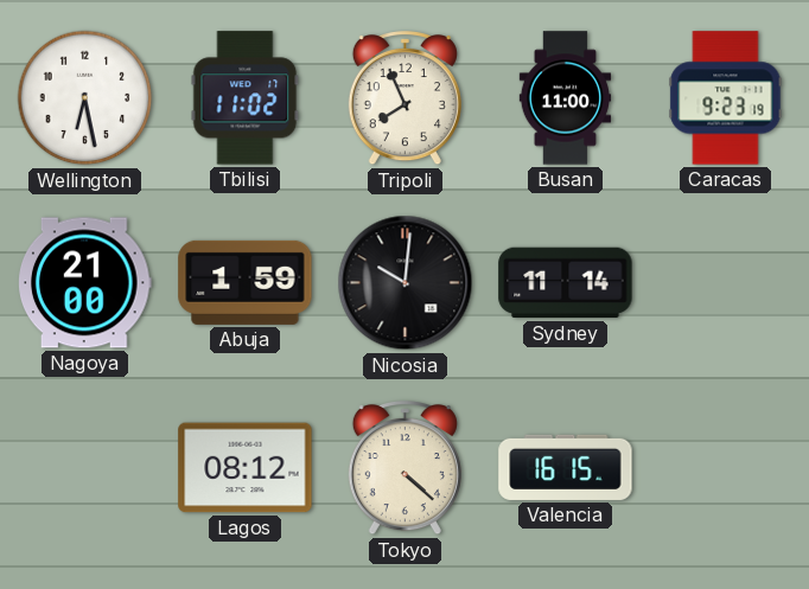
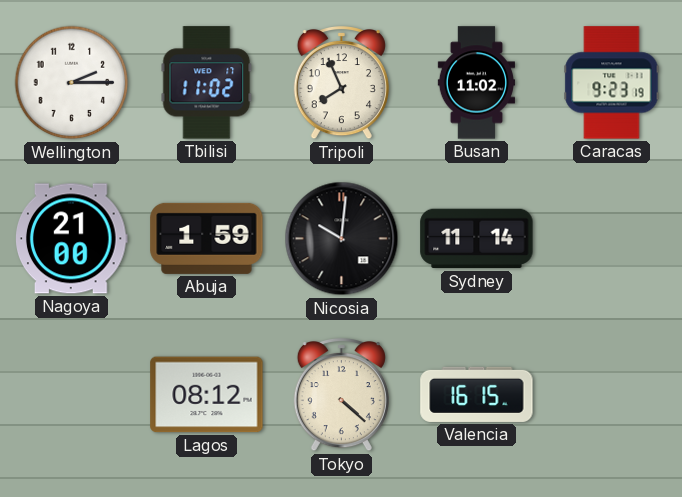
Wellington: 6:28 -> 2:15
Busan: 11:00 -> 11:02
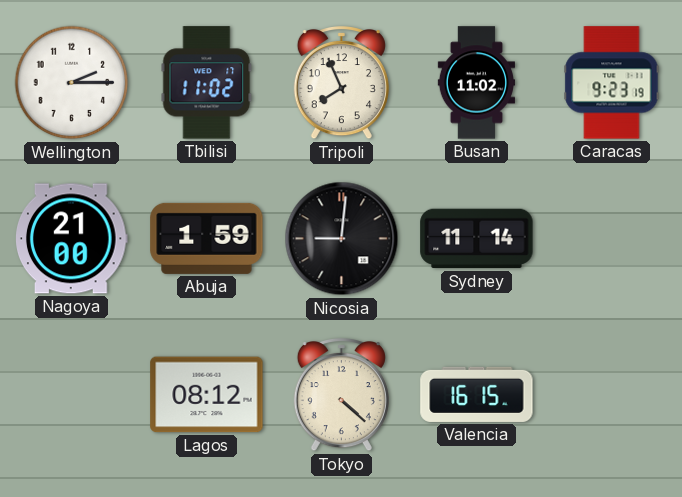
Nicosia: 10:01 -> 9:01
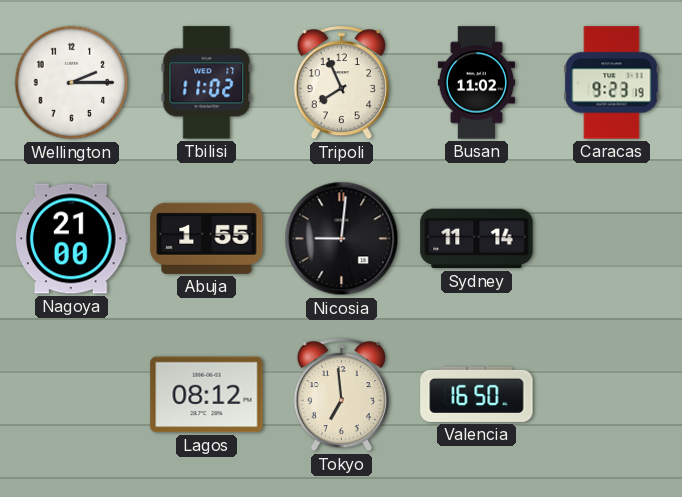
Abuja: 1:59 -> 1:55
Tokyo: 4:22 -> 6:59
Valencia: 16:15 -> 16:50
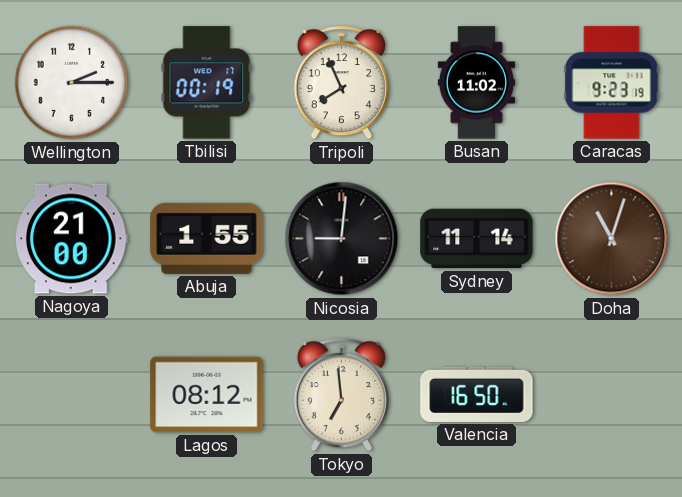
Tbilisi: 11:02 -> 00:19
Doha: none -> 11:03
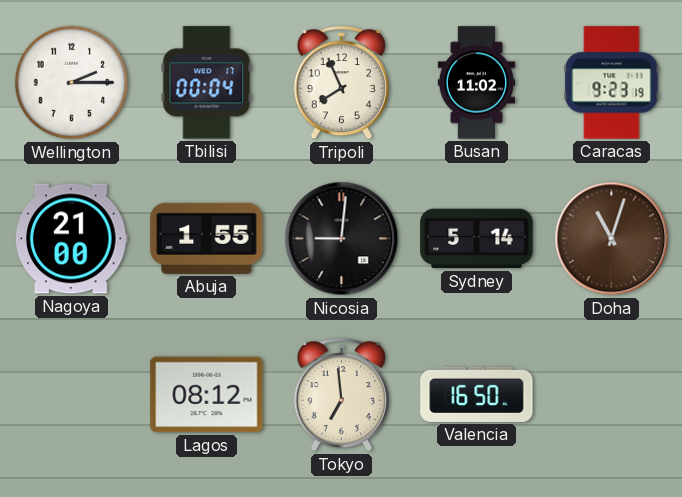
Tbilisi: 00:19 -> 00:04
Sydney: 11:14 -> 5:14
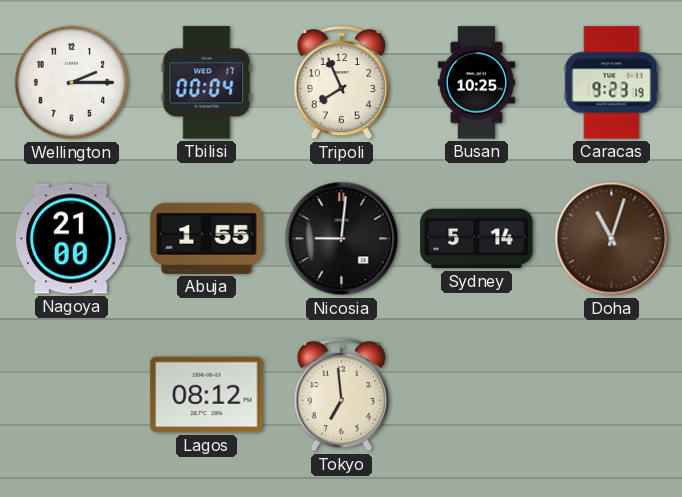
Busan: 11:02 -> 10:25
Valencia: 16:50 -> none
